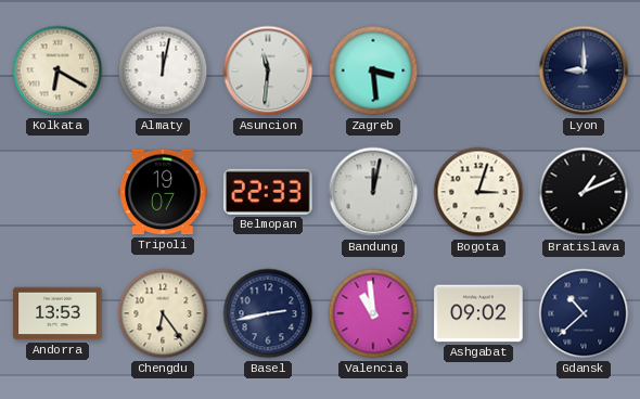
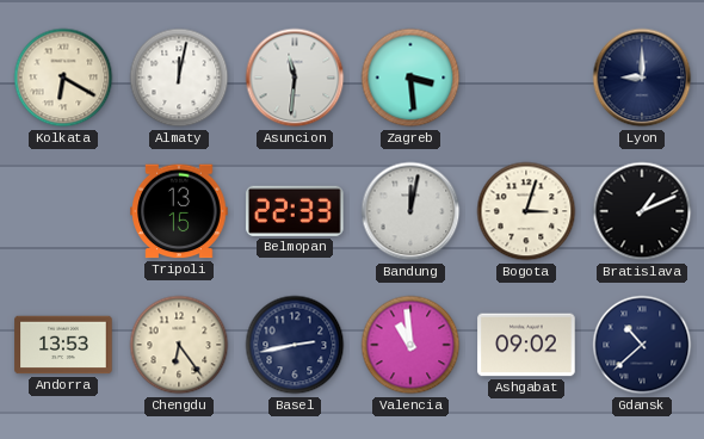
Tripoli: 19:07 -> 13:15
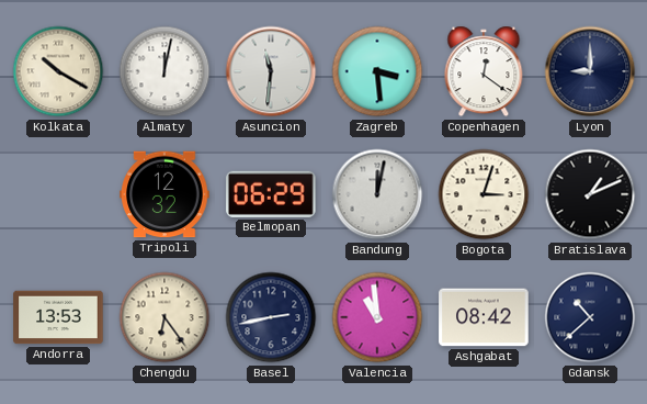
Kolkata: 6:20 -> 10:20
Copenhagen: none -> 12:21
Tripoli: 13:15 -> 12:32
Belmopan: 22:33 -> 06:29
Ashgabat: 09:02 -> 08:42
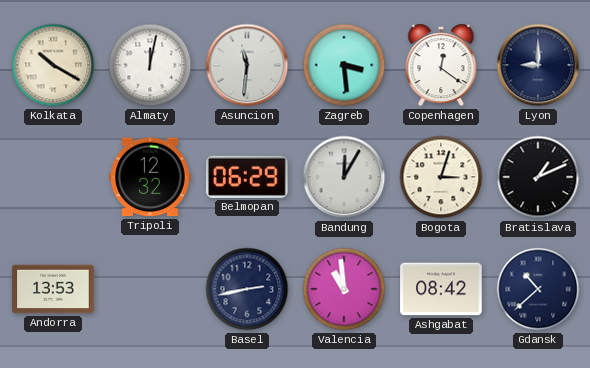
Bandung: 12:02 -> 12:05
Chengdu: 6:24 -> none
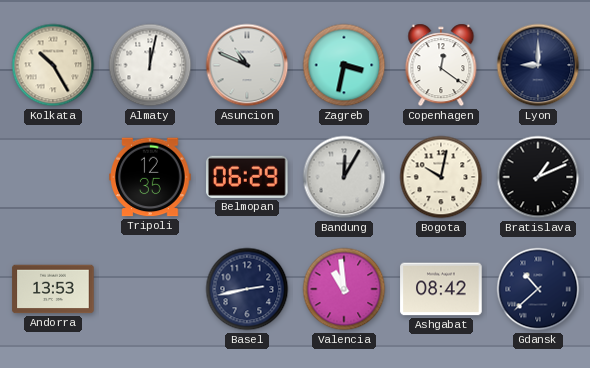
Kolkata: 10:20 -> 10:25
Asuncion: 11:31 -> 10:49
Zagreb: 3:29 -> 3:32
Tripoli: 12:32 -> 12:35
Bogota: 3:03 -> 10:02
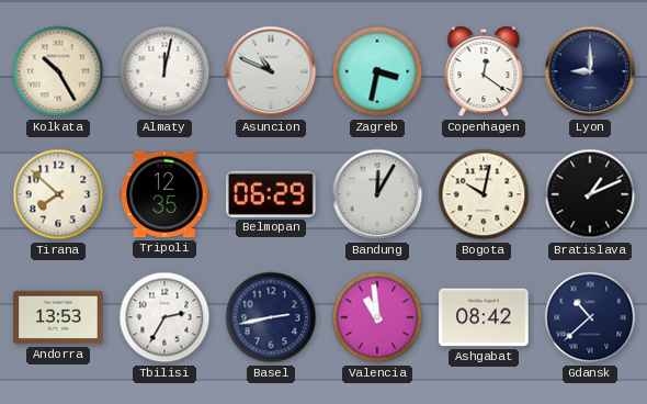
Tirana: none -> 7:52
Tbilisi: none -> 2:35
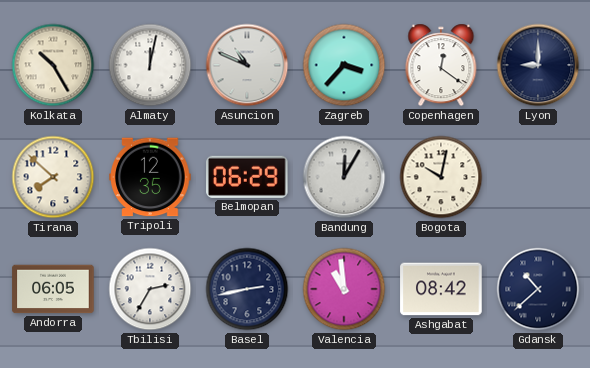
Zagreb: 3:32 -> 3:37
Bratislava: 1:11 -> none
Andorra: 13:53 -> 06:05
